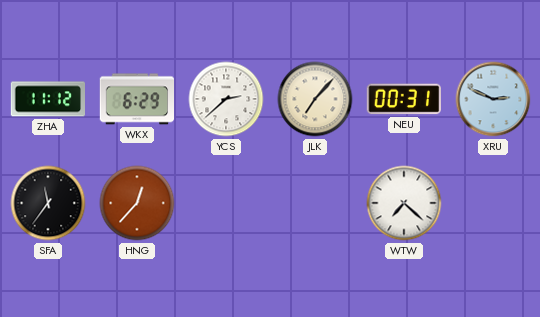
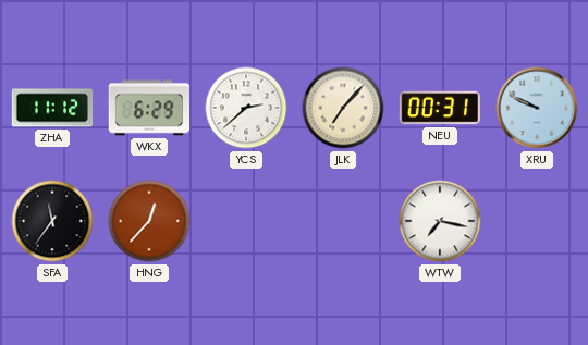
XRU: 2:49 -> 9:49
WTW: 7:22 -> 7:17
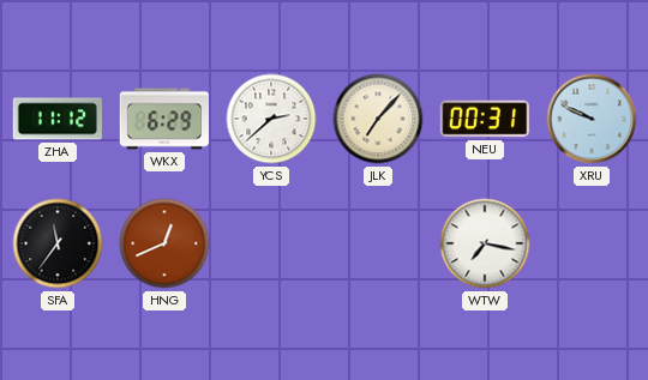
HNG: 12:37 -> 12:41
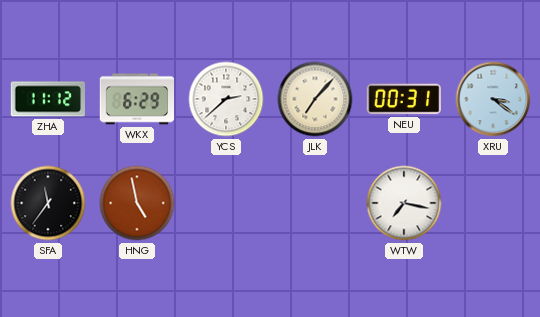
XRU: 9:49 -> 3:21
HNG: 12:41 -> 4:58
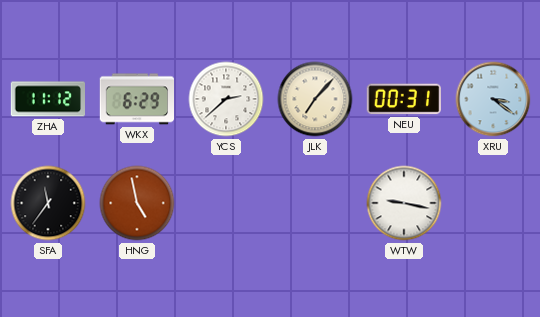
WTW: 7:17 -> 9:17
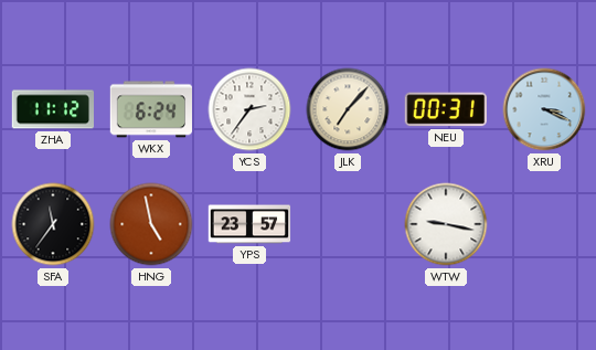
WKX: 6:29 -> 6:24
YCS: 2:38 -> 2:36
XRU: 3:21 -> 3:19
YPS: none -> 23:57
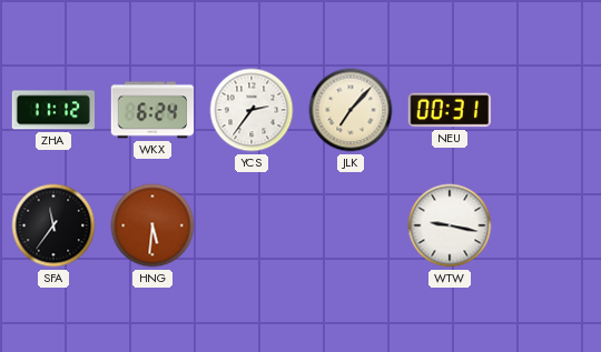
XRU: 3:19 -> none
HNG: 4:58 -> 5:31
YPS: 23:57 -> none
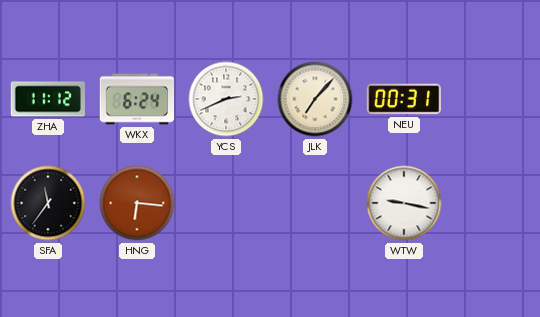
YCS: 2:36 -> 2:41
HNG: 5:31 -> 6:16
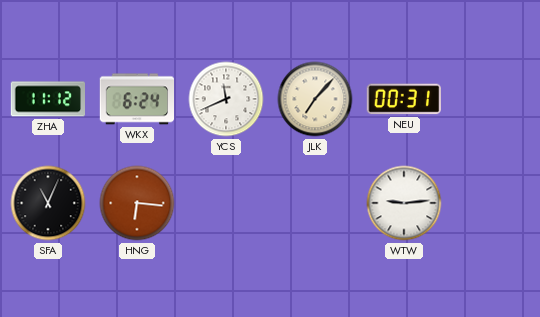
YCS: 2:41 -> 11:41
SFA: 11:36 -> 11:04
WTW: 9:17 -> 9:14
